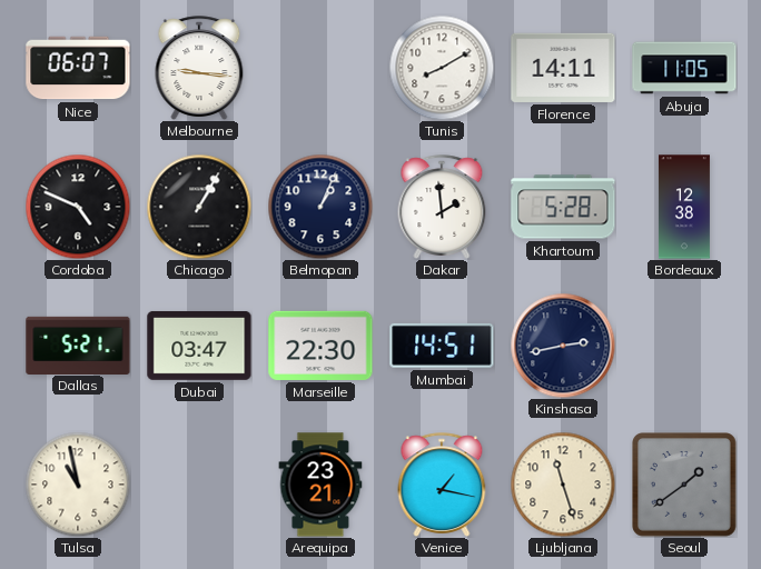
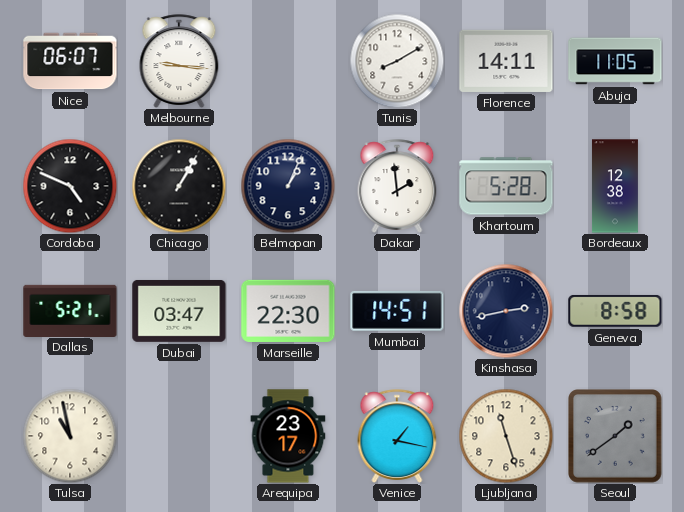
Geneva: none -> 8:58
Arequipa: 23:21 -> 23:17
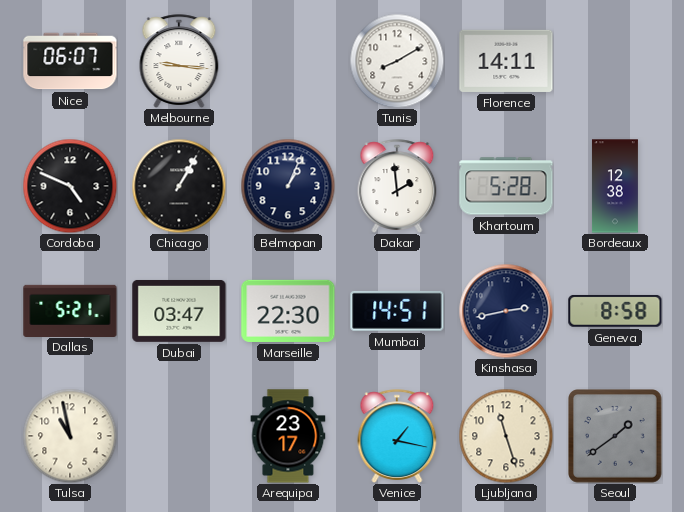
Abuja: 11:05 -> none
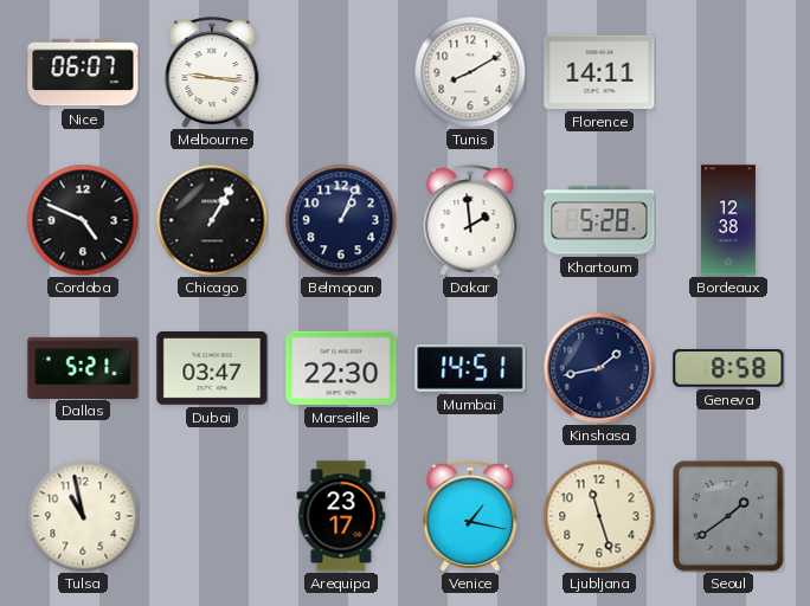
Kinshasa: 2:43 -> 1:43
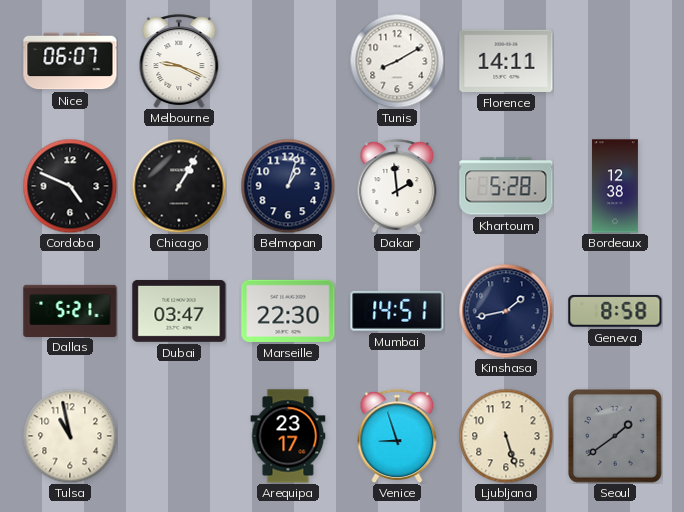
Melbourne: 9:16 -> 9:19
Belmopan: 1:04 -> 1:03
Venice: 1:17 -> 8:57
Ljubljana: 11:27 -> 5:27
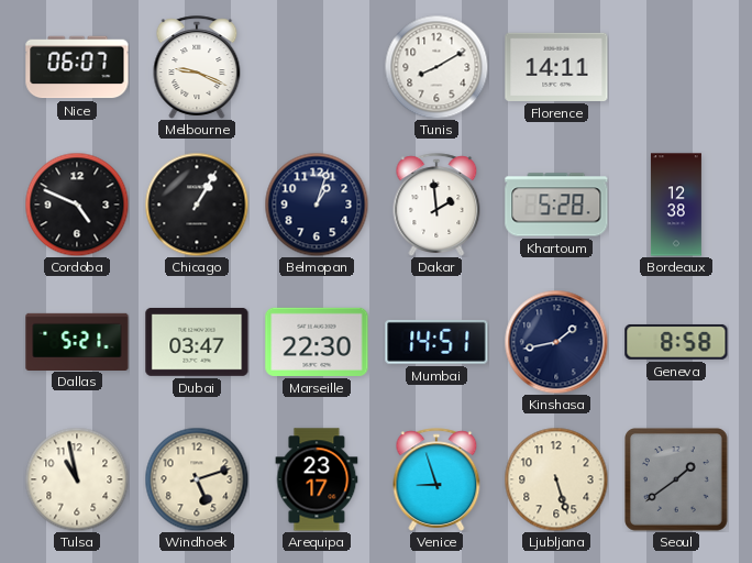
Windhoek: none -> 5:12
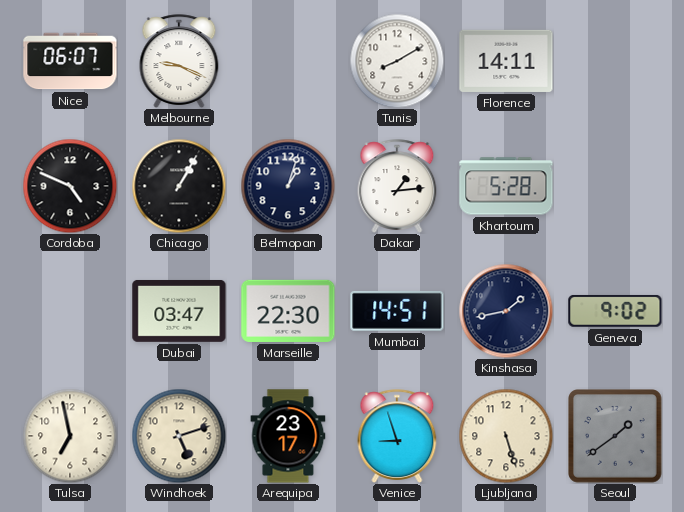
Dakar: 1:59 -> 1:14
Bordeaux: 12:38 -> none
Dallas: 5:21 -> none
Geneva: 8:58 -> 9:02
Tulsa: 10:58 -> 6:58
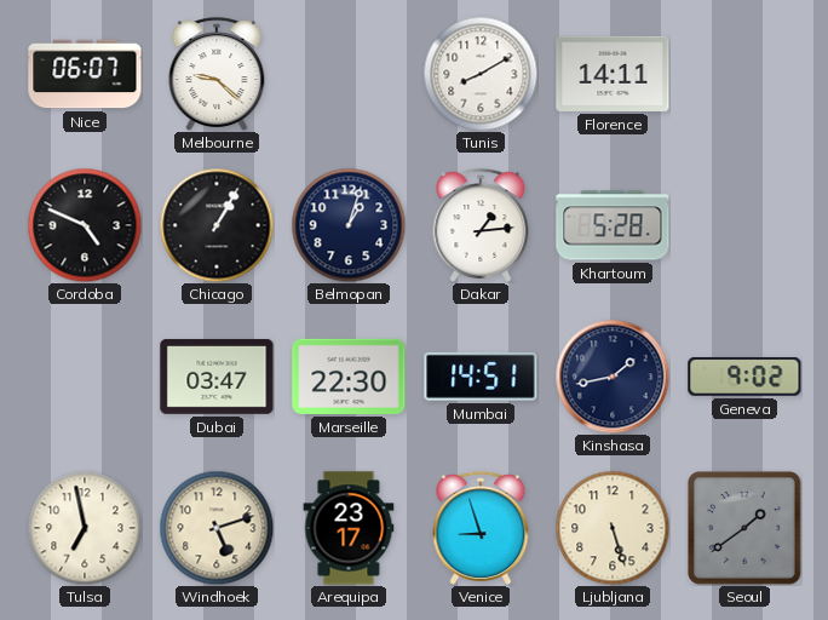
Melbourne: 9:19 -> 9:22
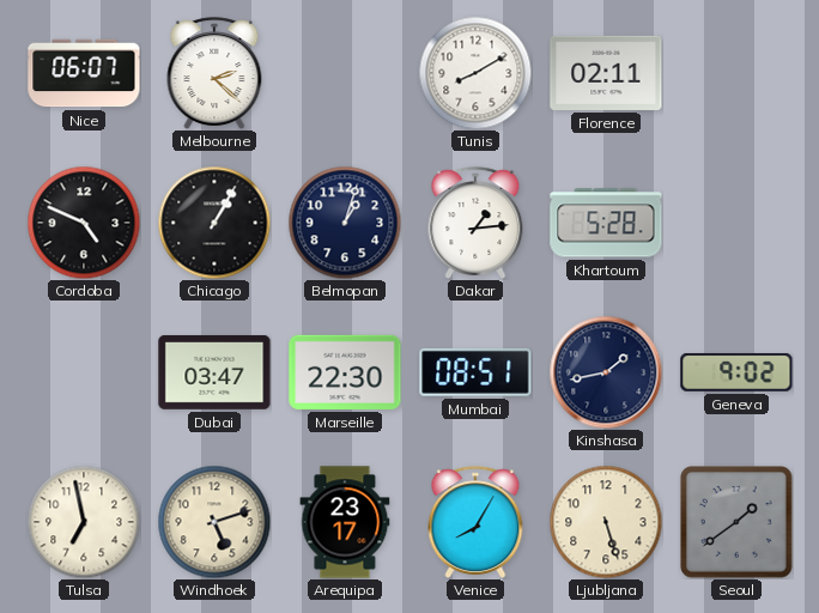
Melbourne: 9:22 -> 2:22
Florence: 14:11 -> 02:11
Mumbai: 14:51 -> 08:51
Venice: 8:57 -> 8:05
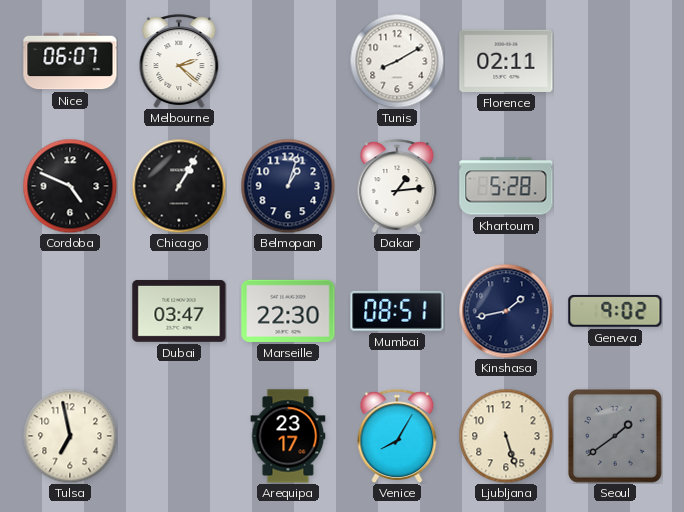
Windhoek: 5:12 -> none
